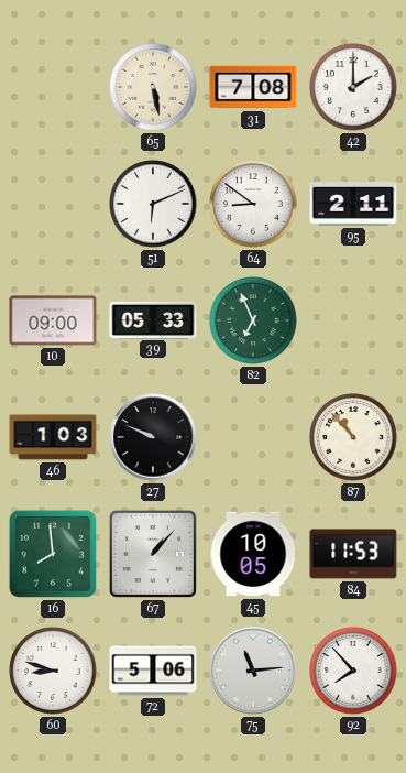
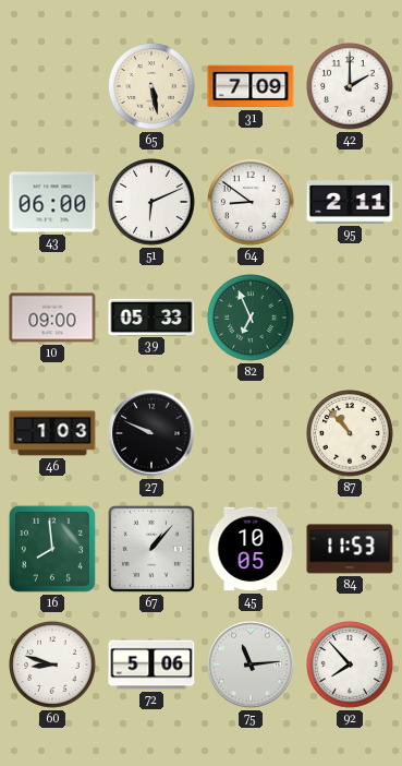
31: 7:08 -> 7:09
43: none -> 06:00
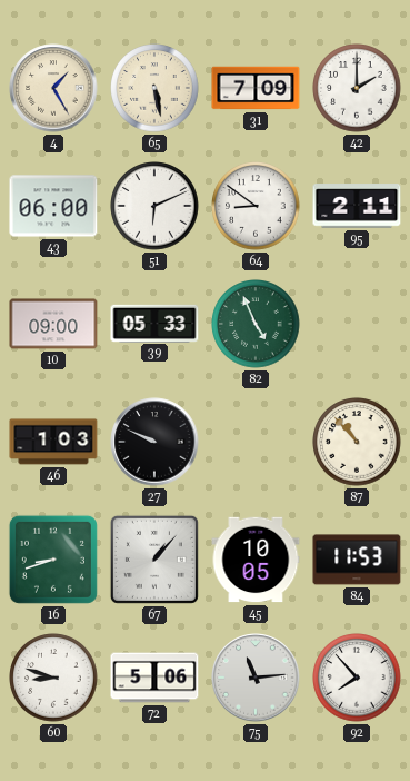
4: none -> 1:25
82: 6:56 -> 4:56
16: 7:59 -> 8:42
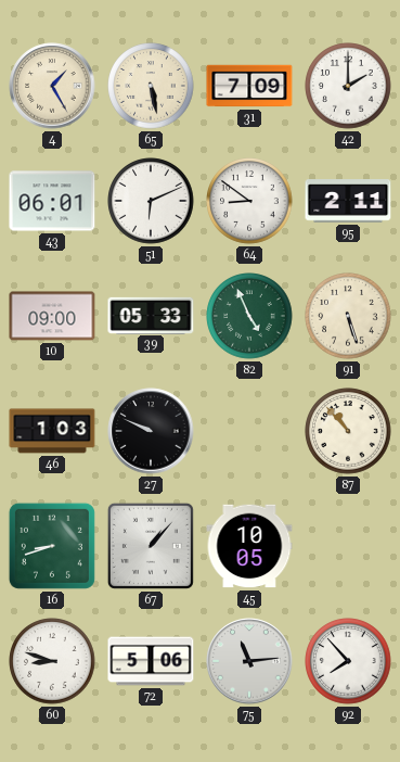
43: 06:00 -> 06:01
91: none -> 5:27
84: 11:53 -> none
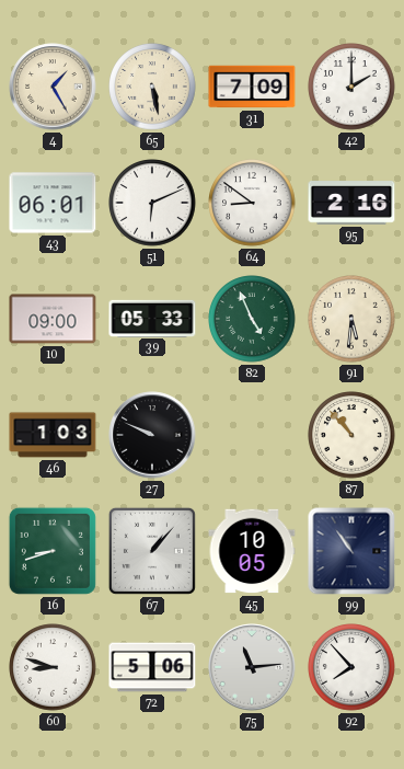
95: 2:11 -> 2:16
91: 5:27 -> 5:31
99: none -> 10:54
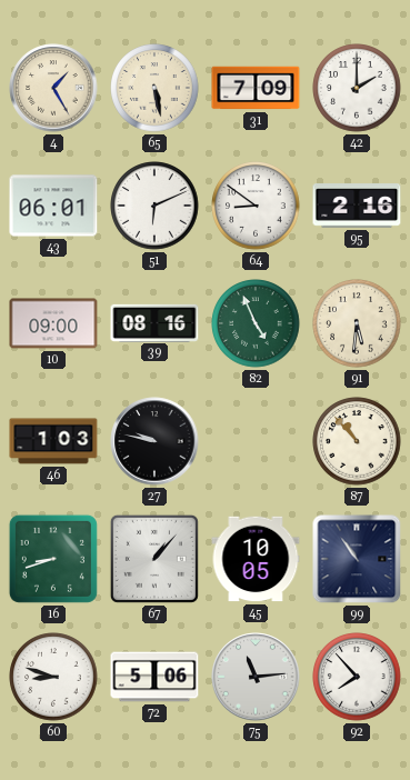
39: 05:33 -> 08:16
27: 9:49 -> 9:47
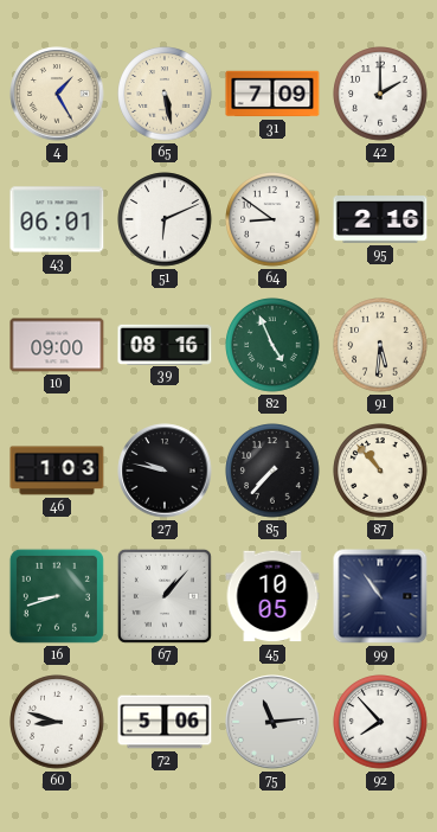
85: none -> 7:37
